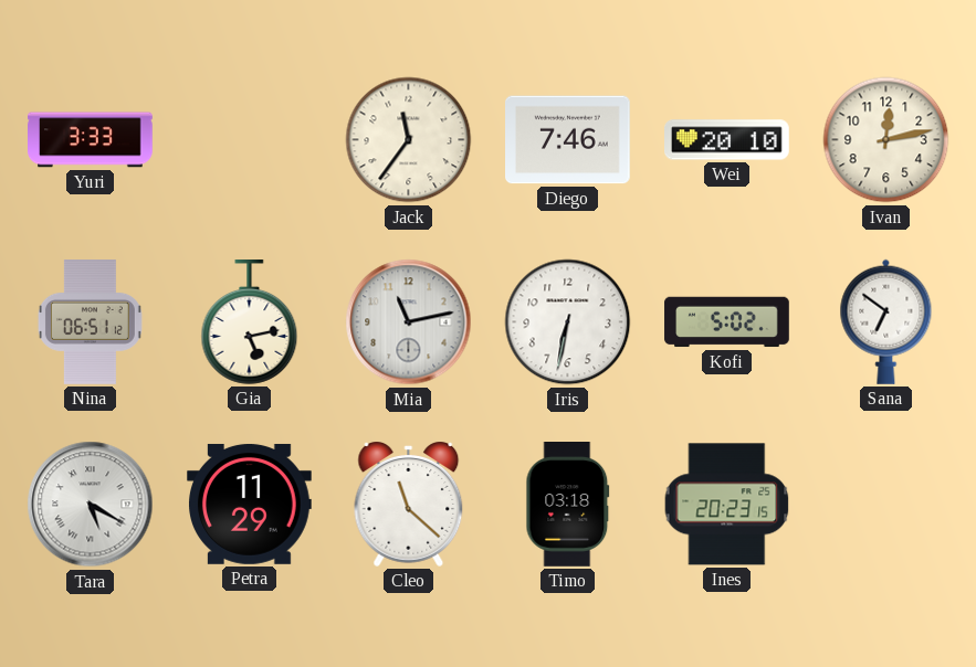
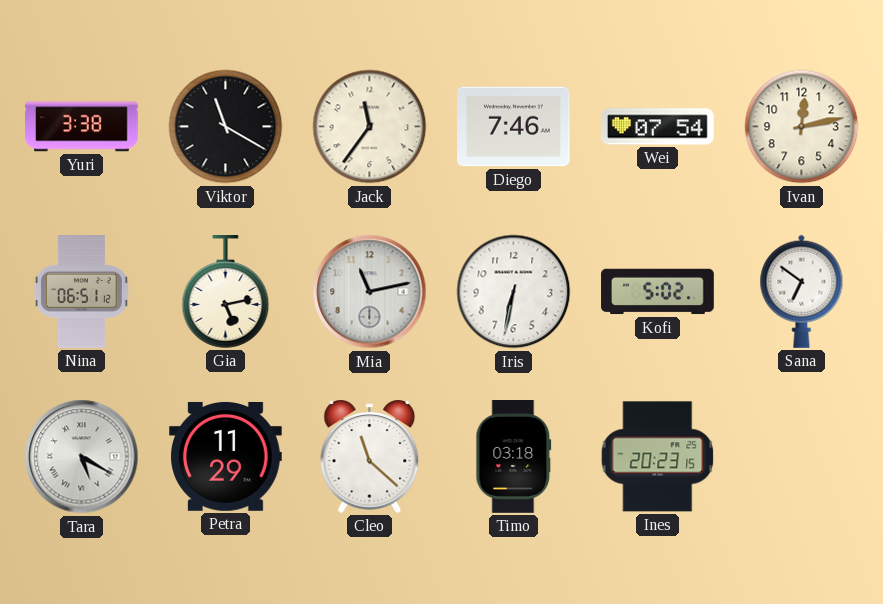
Yuri: 3:33 -> 3:38
Viktor: none -> 11:20
Wei: 20:10 -> 07:54
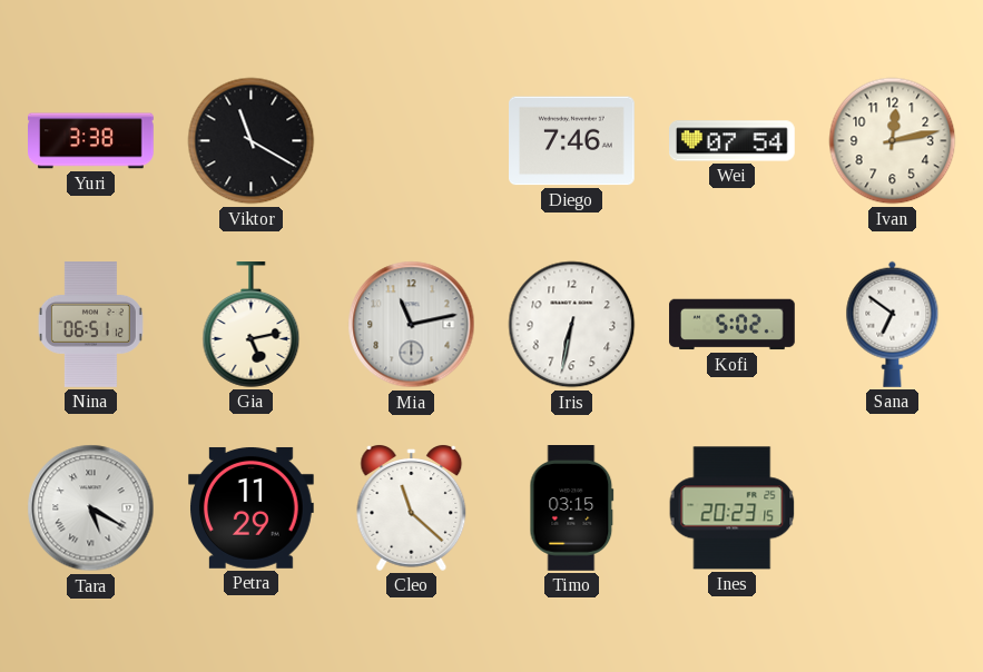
Jack: 11:36 -> none
Timo: 03:18 -> 03:15
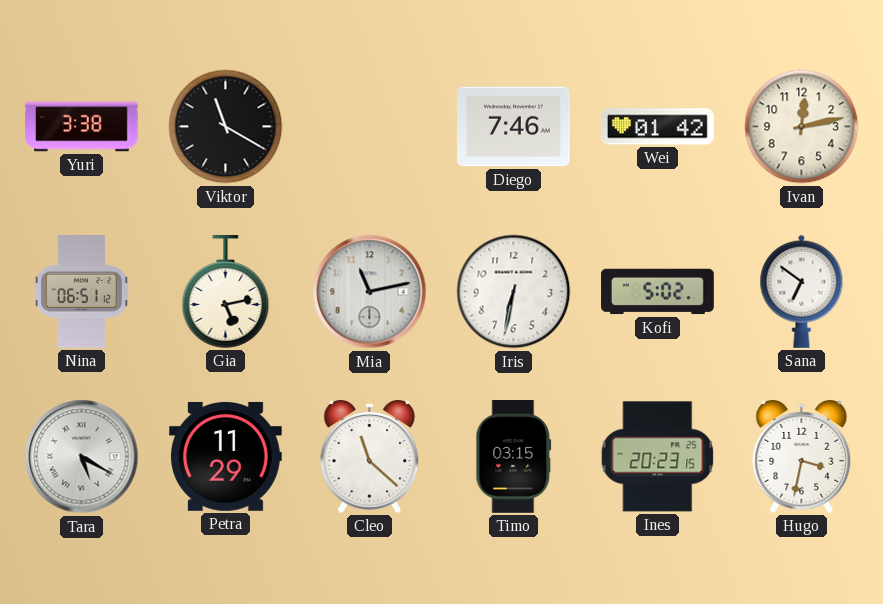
Wei: 07:54 -> 01:42
Hugo: none -> 3:32
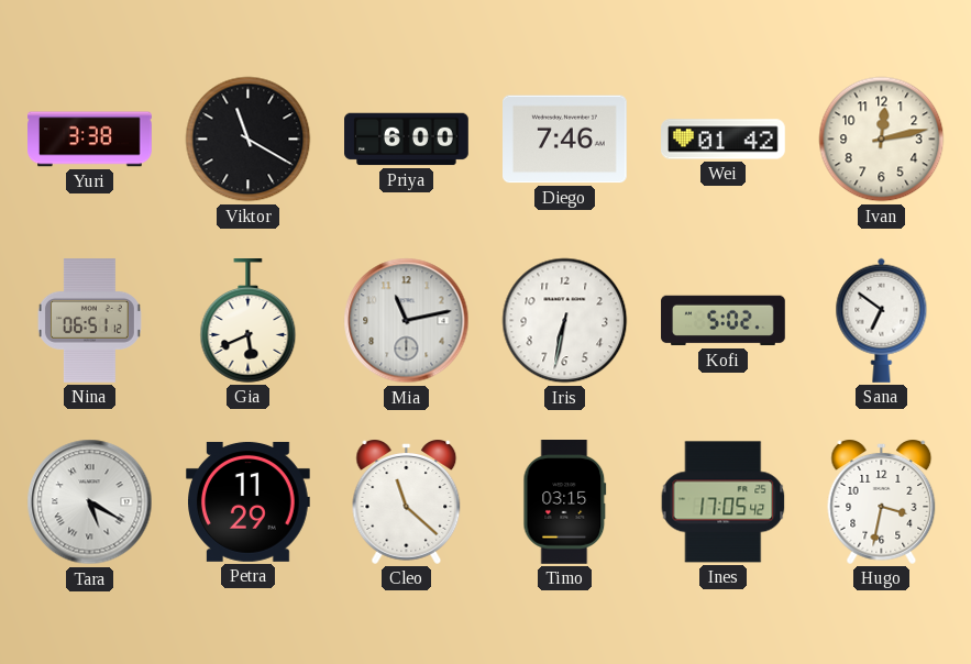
Priya: none -> 6:00
Gia: 5:13 -> 5:41
Ines: 20:23 -> 17:05
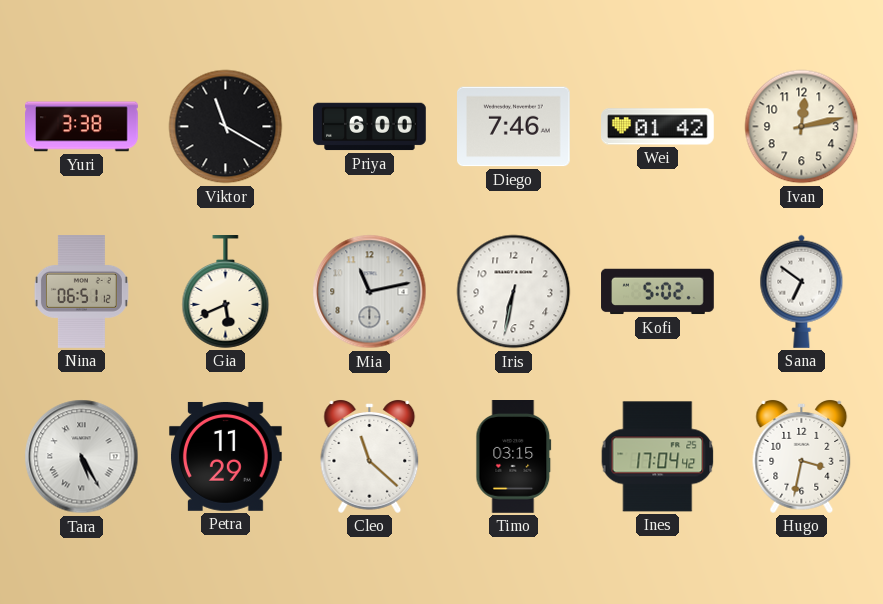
Tara: 5:20 -> 5:25
Ines: 17:05 -> 17:04
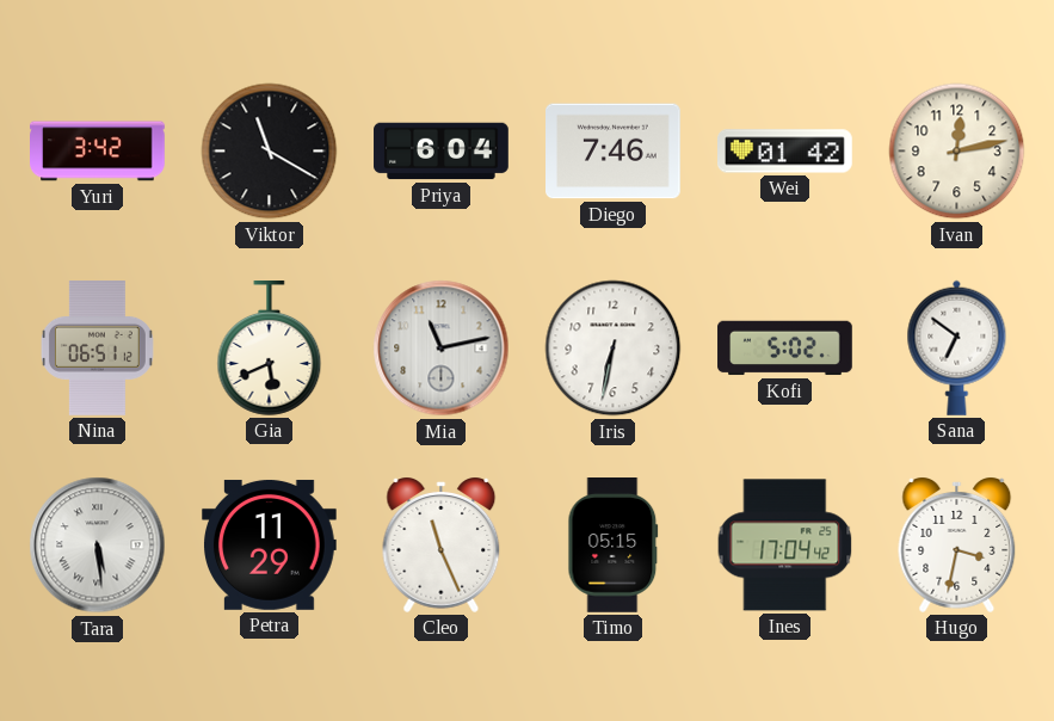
Yuri: 3:38 -> 3:42
Priya: 6:00 -> 6:04
Tara: 5:25 -> 5:29
Cleo: 11:22 -> 11:26
Timo: 03:15 -> 05:15
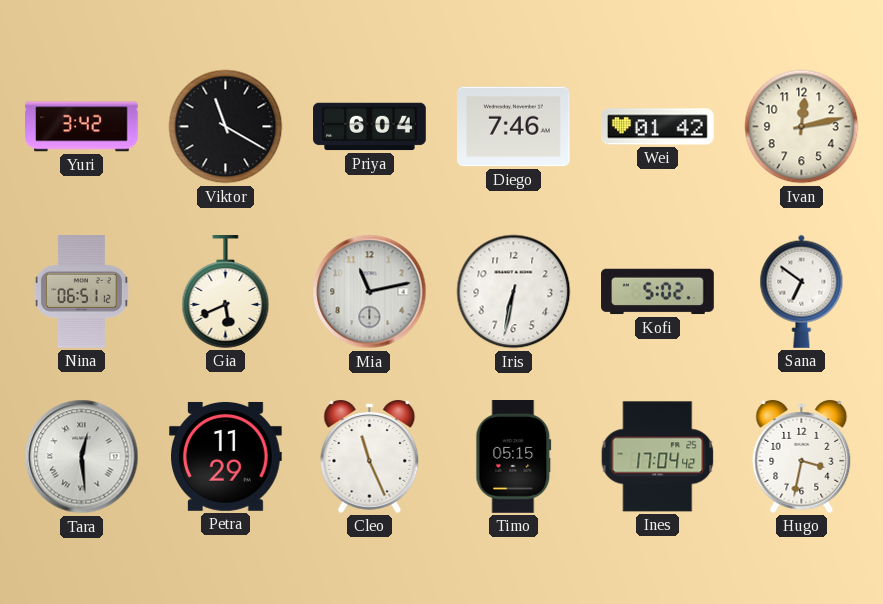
Tara: 5:29 -> 12:29
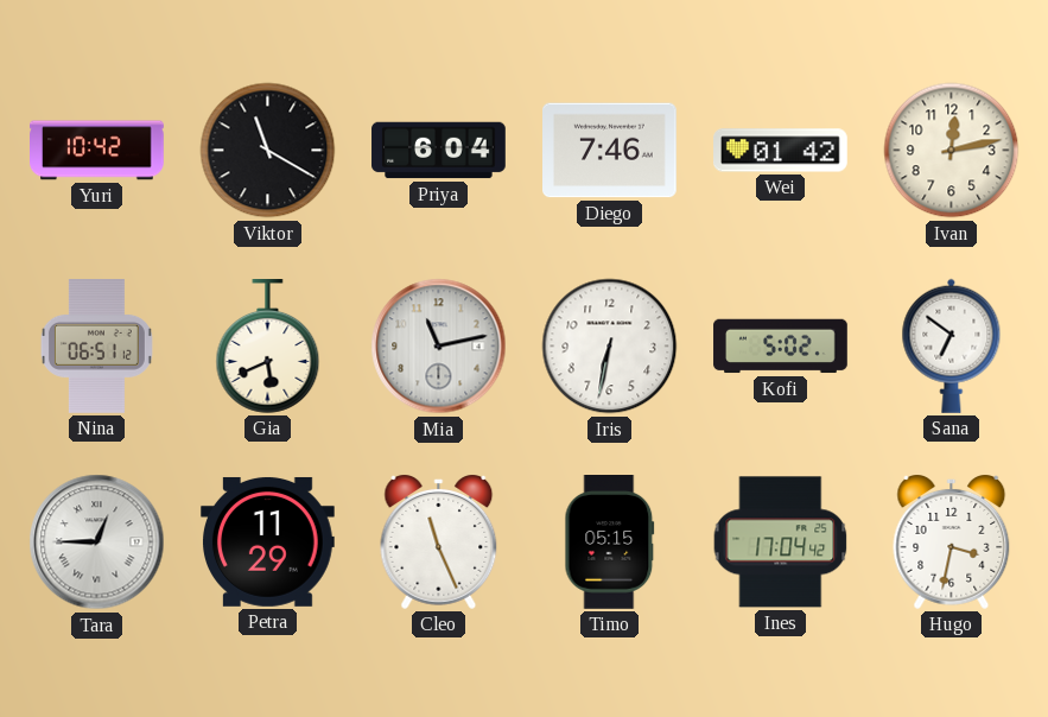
Yuri: 3:42 -> 10:42
Tara: 12:29 -> 12:45
